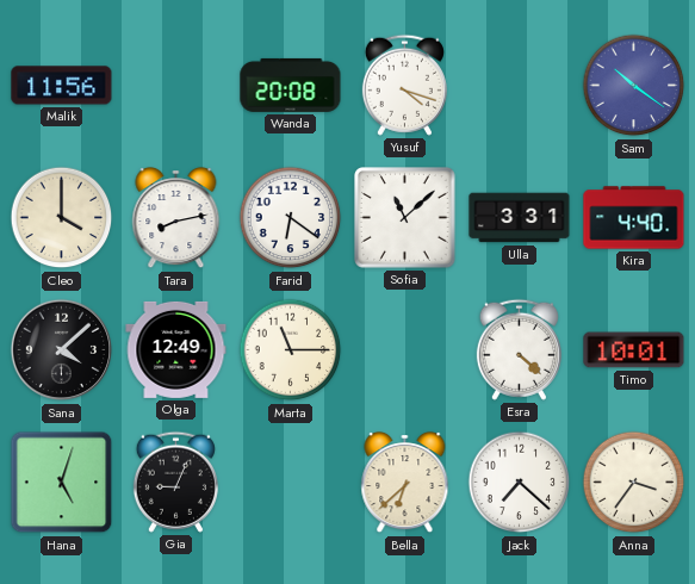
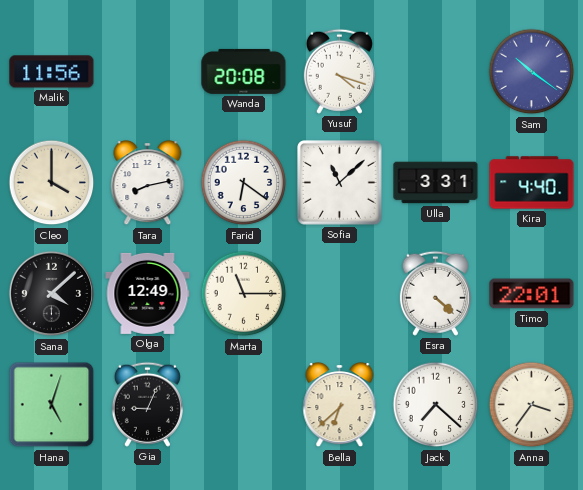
Timo: 10:01 -> 22:01
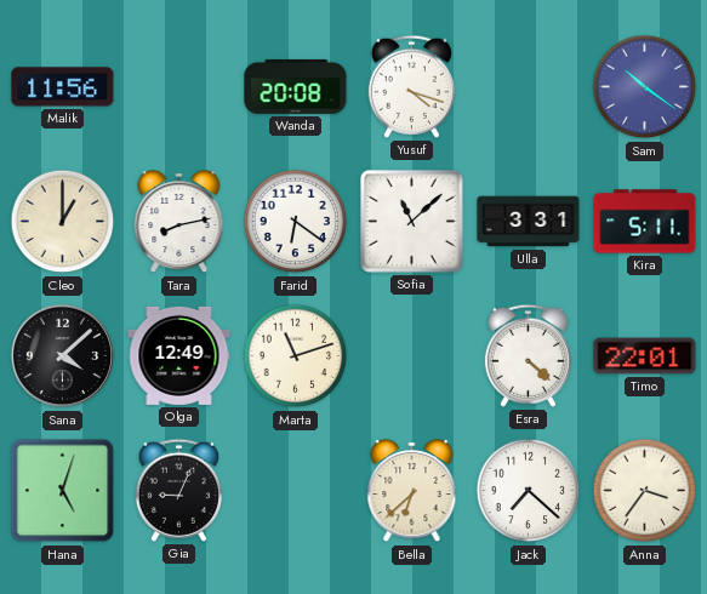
Cleo: 4:00 -> 1:00
Kira: 4:40 -> 5:11
Marta: 11:15 -> 11:12
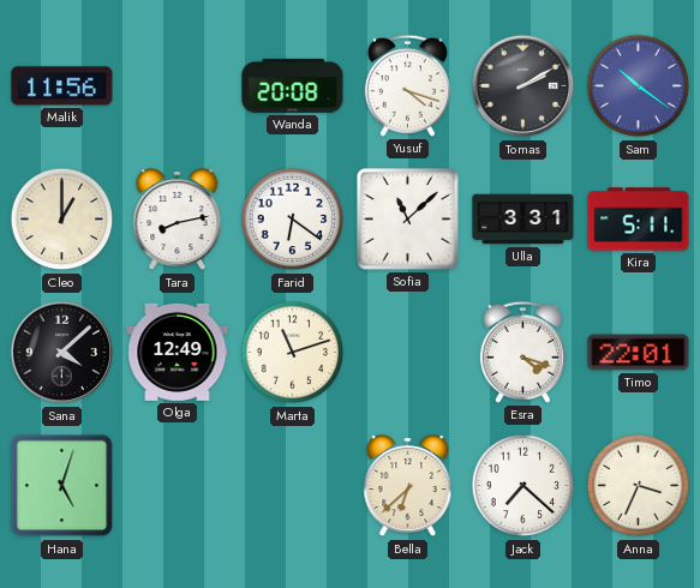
Tomas: none -> 2:10
Esra: 4:22 -> 4:18
Gia: 9:04 -> none
Anna: 3:36 -> 3:34
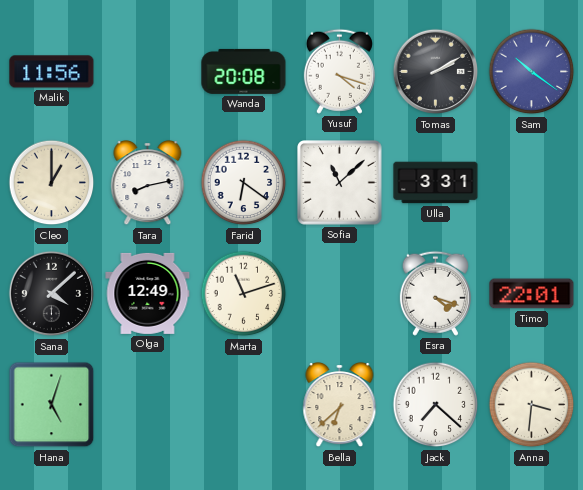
Kira: 5:11 -> none
Anna: 3:34 -> 3:31
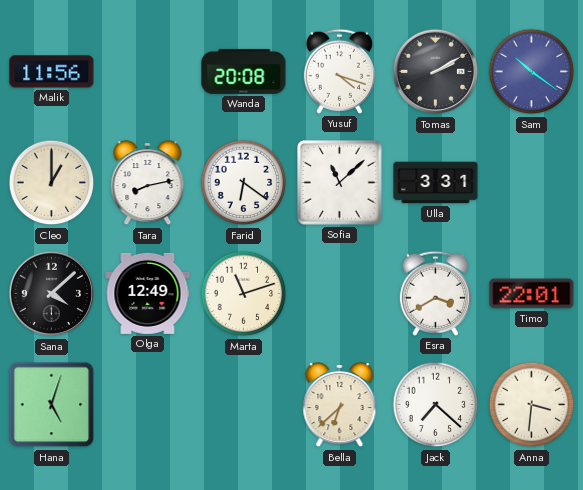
Esra: 4:18 -> 3:40
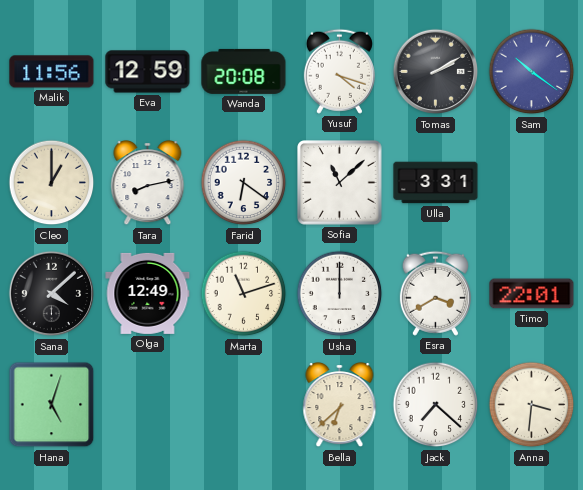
Eva: none -> 12:59
Usha: none -> 12:00
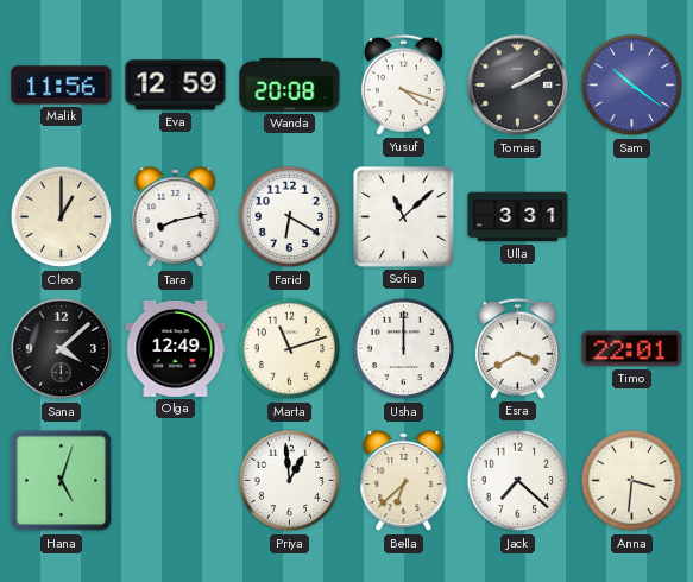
Farid: 6:21 -> 6:20
Priya: none -> 12:59
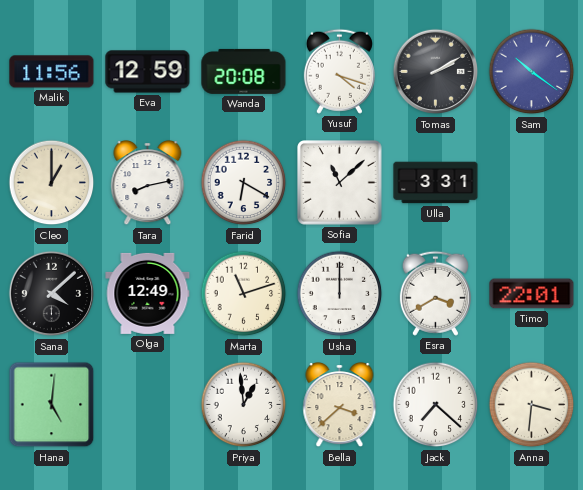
Hana: 5:03 -> 5:01
Bella: 6:38 -> 3:38
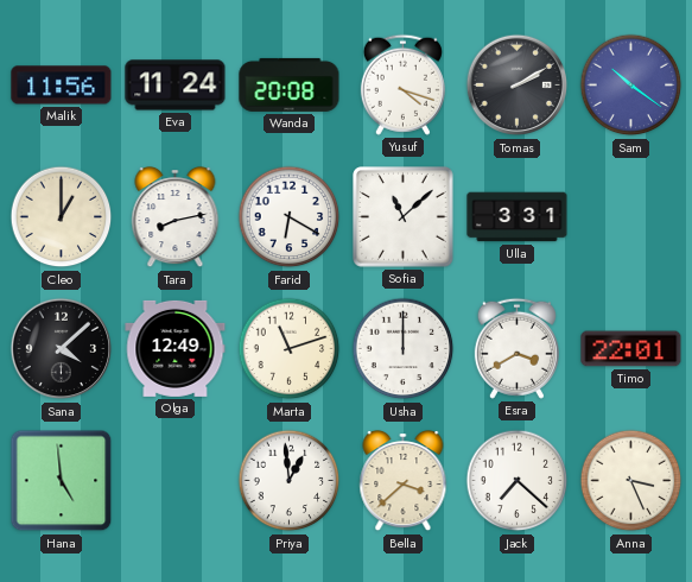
Eva: 12:59 -> 11:24
Hana: 5:01 -> 4:59
Anna: 3:31 -> 3:26
